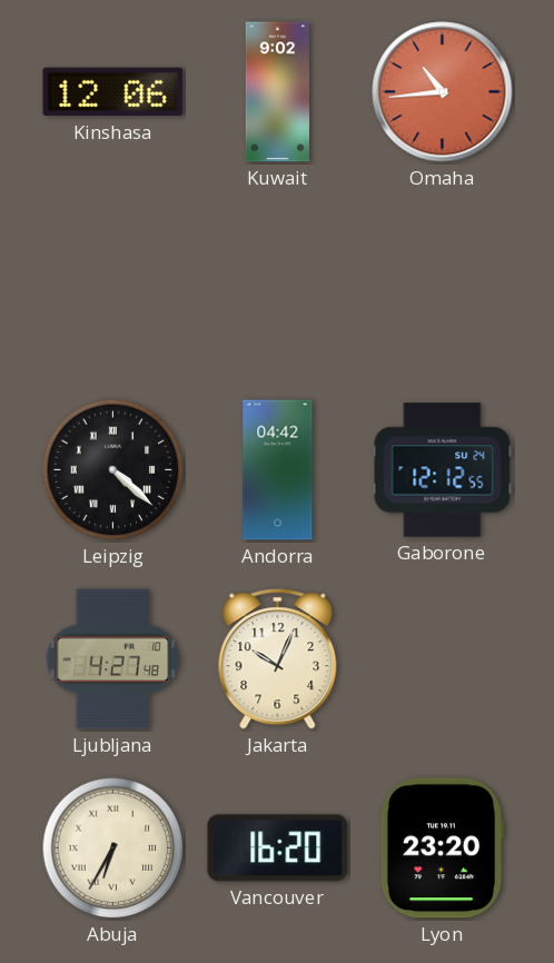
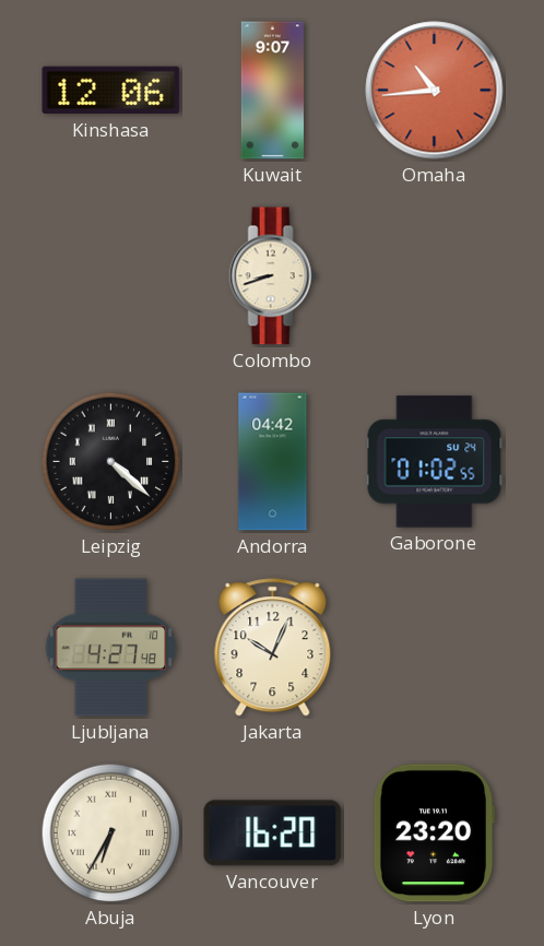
Kuwait: 9:02 -> 9:07
Colombo: none -> 8:42
Gaborone: 12:12 -> 01:02
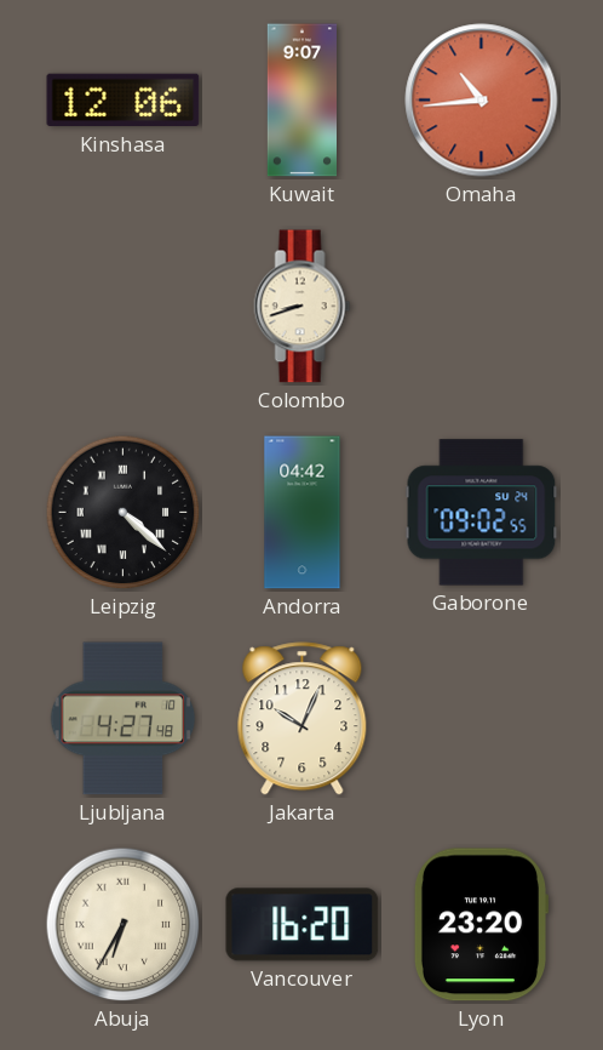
Gaborone: 01:02 -> 09:02
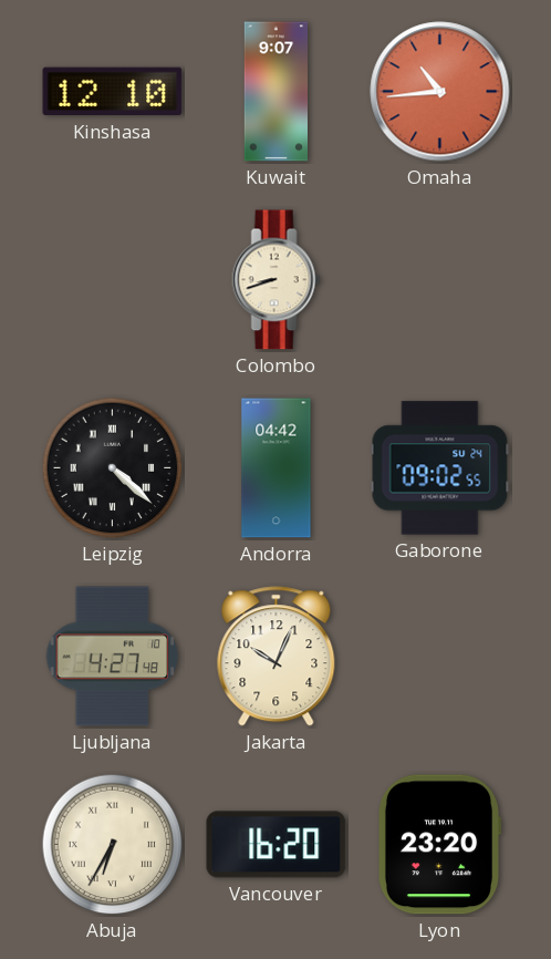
Kinshasa: 12:06 -> 12:10
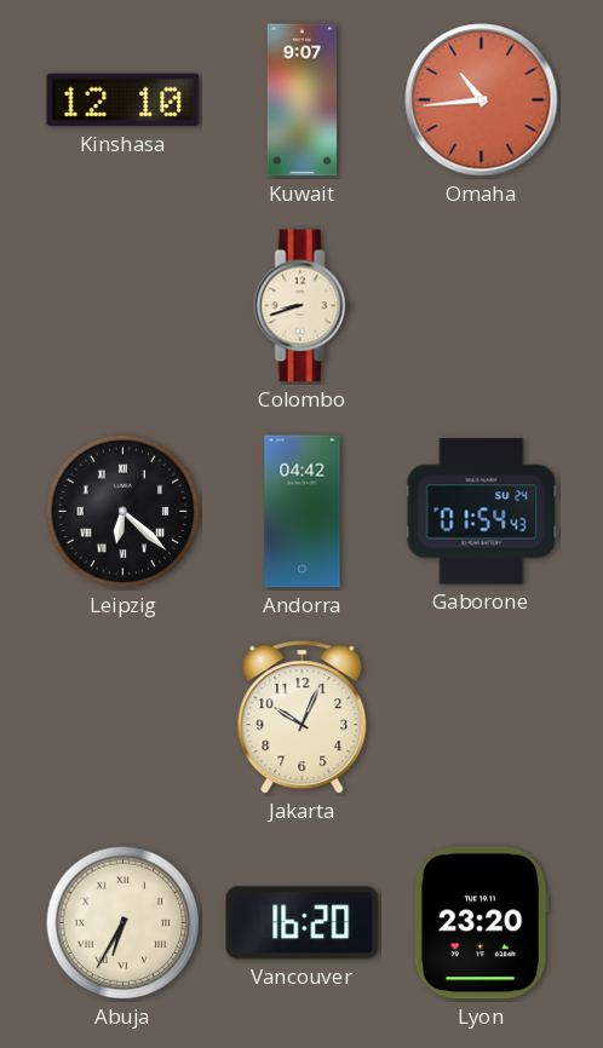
Leipzig: 4:22 -> 6:22
Gaborone: 09:02 -> 01:54
Ljubljana: 4:27 -> none
